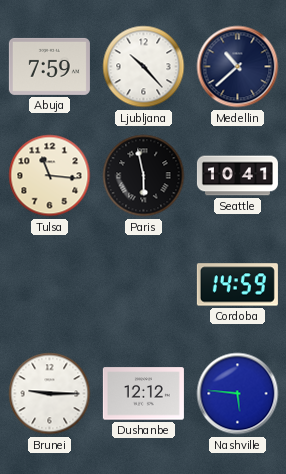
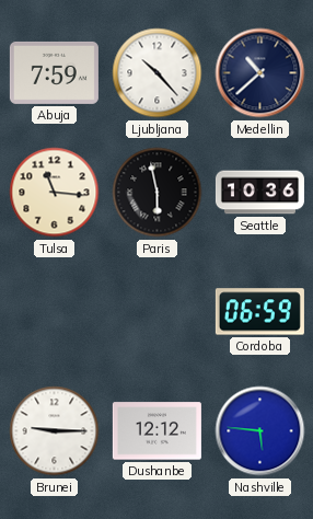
Seattle: 10:41 -> 10:36
Cordoba: 14:59 -> 06:59
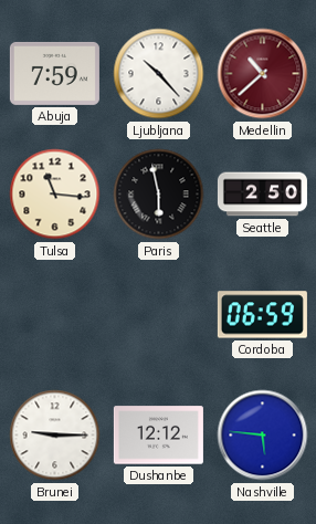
Medellin dial: navy -> burgundy
Seattle: 10:36 -> 2:50
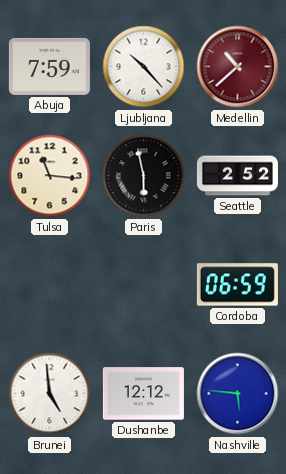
Seattle: 2:50 -> 2:52
Brunei: 9:15 -> 4:59
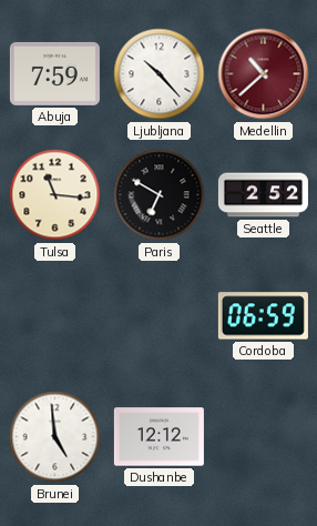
Paris: 5:58 -> 6:50
Nashville: 5:46 -> none
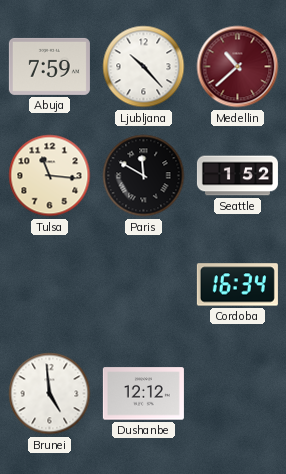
Paris: 6:50 -> 11:50
Seattle: 2:52 -> 1:52
Cordoba: 06:59 -> 16:34
